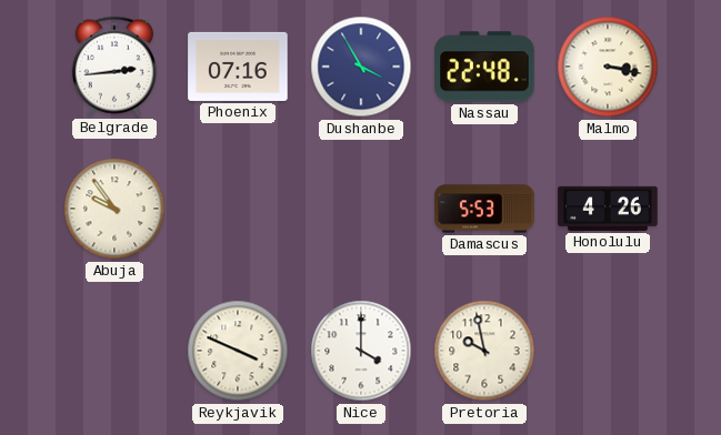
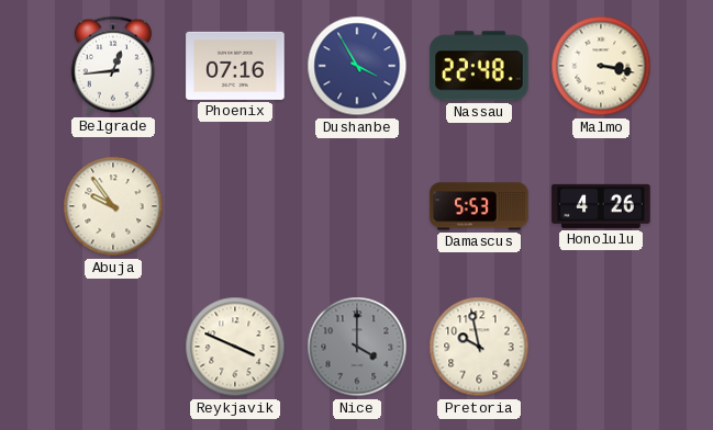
Belgrade: 2:44 -> 12:44
Nice dial: white -> grey
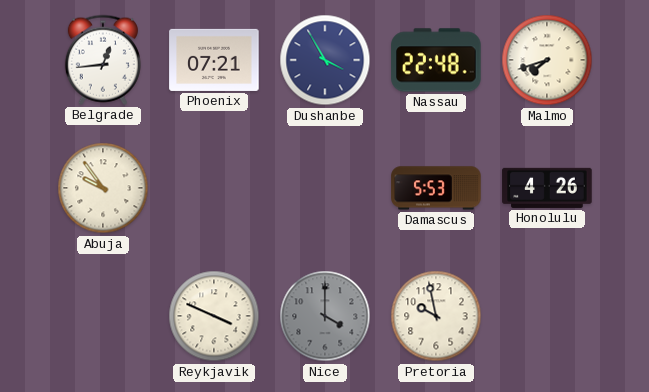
Phoenix: 07:16 -> 07:21
Malmo: 3:17 -> 7:42
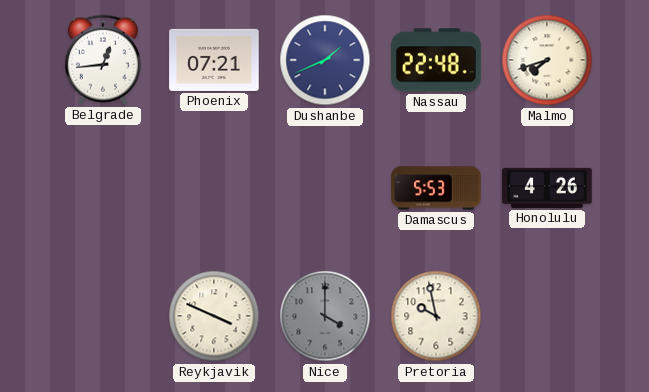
Dushanbe: 3:55 -> 1:41
Abuja: 9:54 -> none
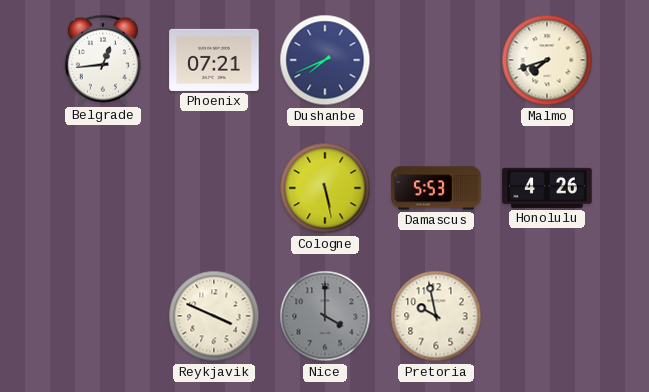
Dushanbe: 1:41 -> 7:41
Nassau: 22:48 -> none
Cologne: none -> 5:28
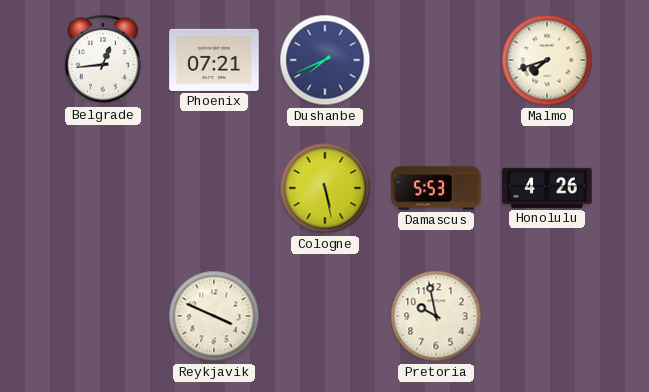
Nice: 4:00 -> none
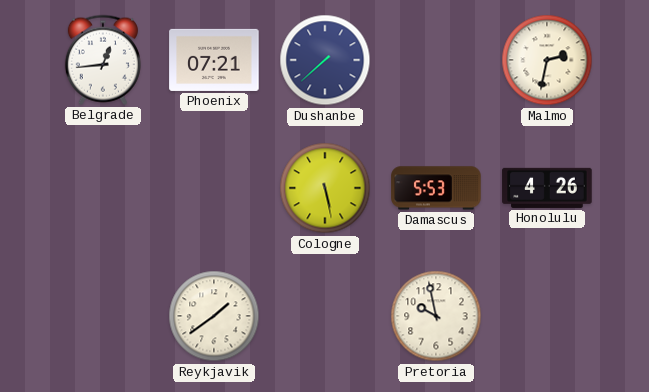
Dushanbe: 7:41 -> 7:38
Malmo: 7:42 -> 2:32
Reykjavik: 3:49 -> 1:39
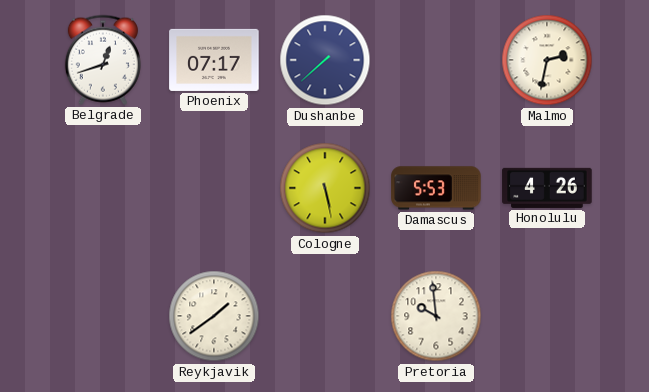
Belgrade: 12:44 -> 12:42
Phoenix: 07:21 -> 07:17
Pretoria: 9:58 -> 9:59
